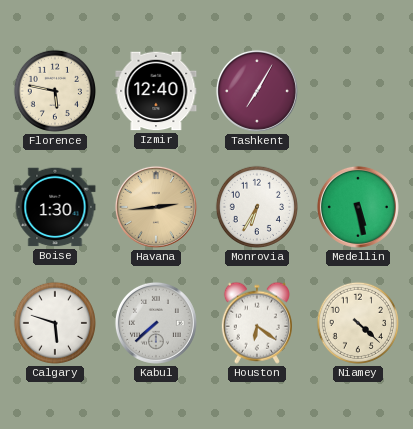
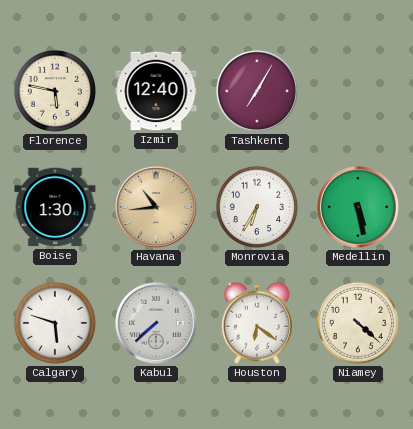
Havana: 2:44 -> 10:44
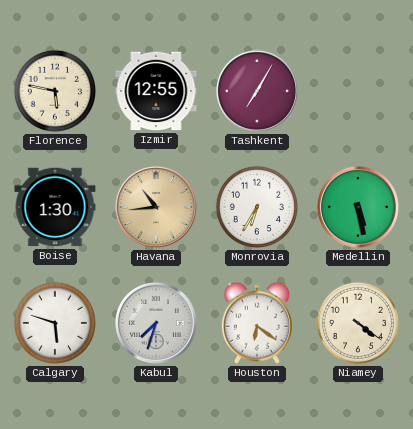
Izmir: 12:40 -> 12:55
Kabul: 7:38 -> 7:33
Niamey: 4:22 -> 4:21
